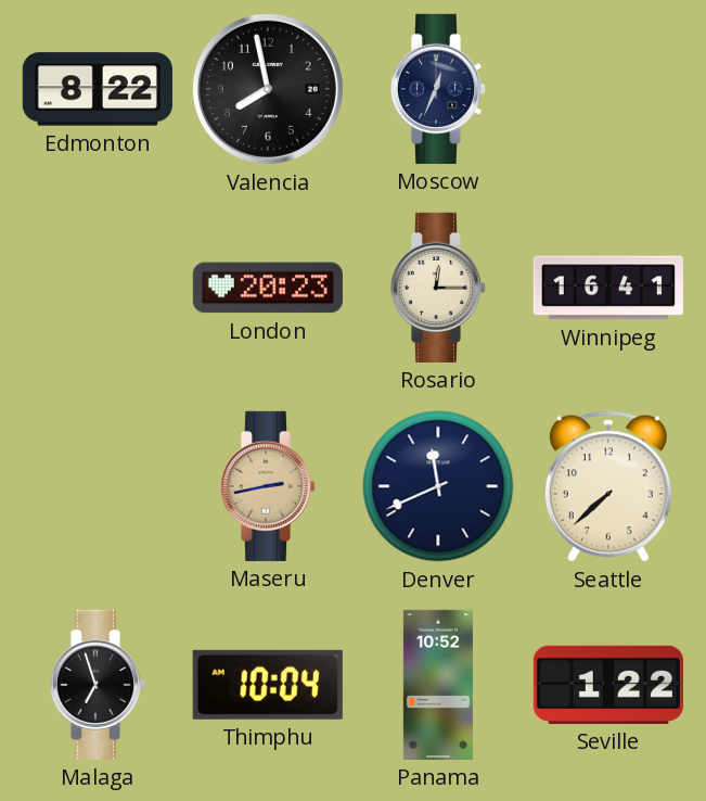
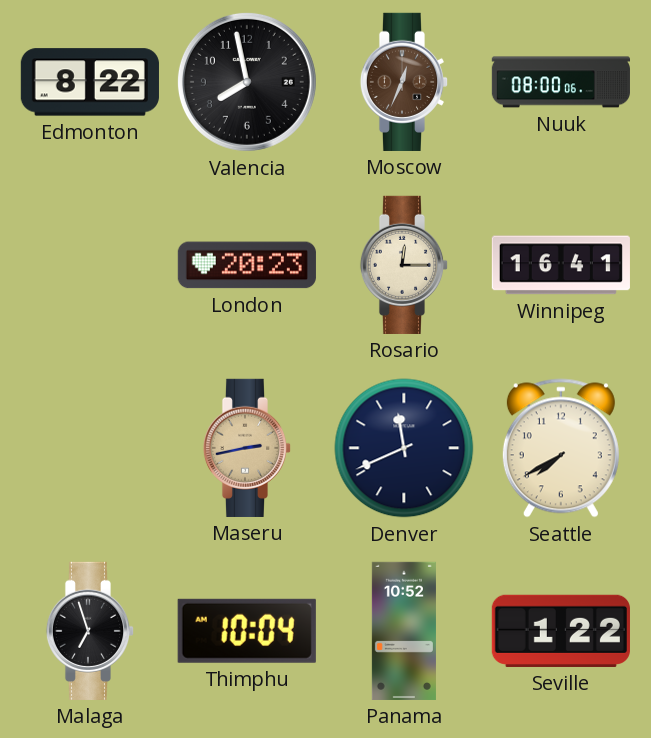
Moscow dial: navy -> brown
Nuuk: none -> 08:00
Seattle: 7:38 -> 7:40
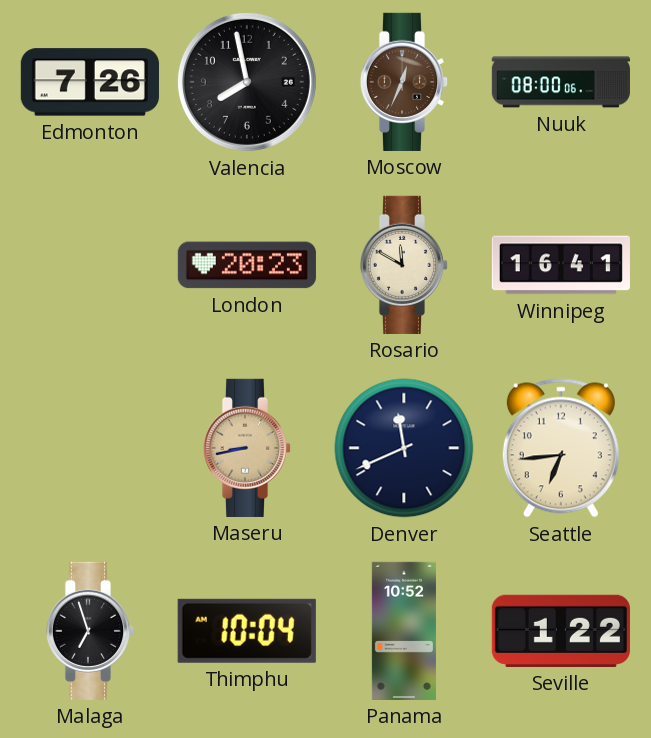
Edmonton: 8:22 -> 7:26
Rosario: 12:15 -> 11:50
Maseru: 2:43 -> 8:43
Seattle: 7:40 -> 6:44
